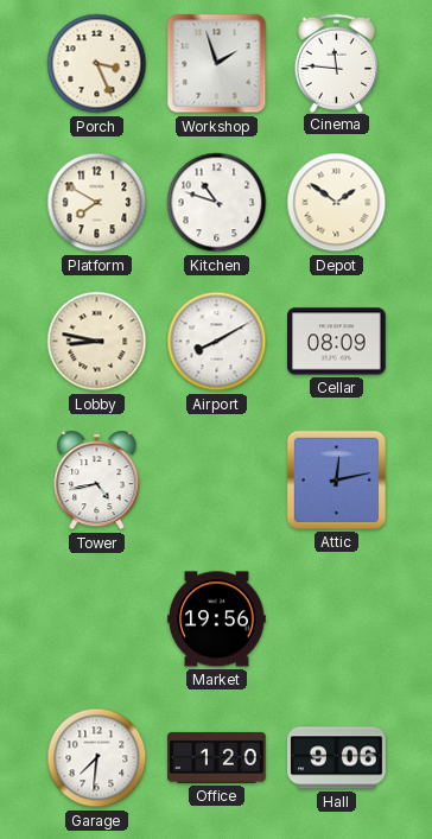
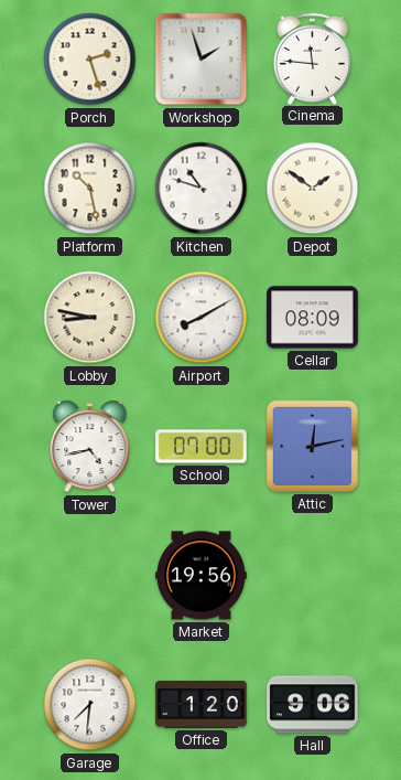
Porch: 3:26 -> 2:27
Platform: 7:50 -> 10:28
School: none -> 07:00
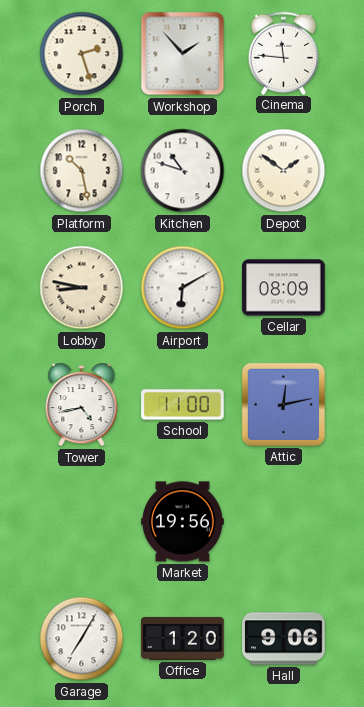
Workshop: 1:57 -> 1:53
Airport: 8:10 -> 6:10
School: 07:00 -> 11:00
Garage: 7:31 -> 7:05
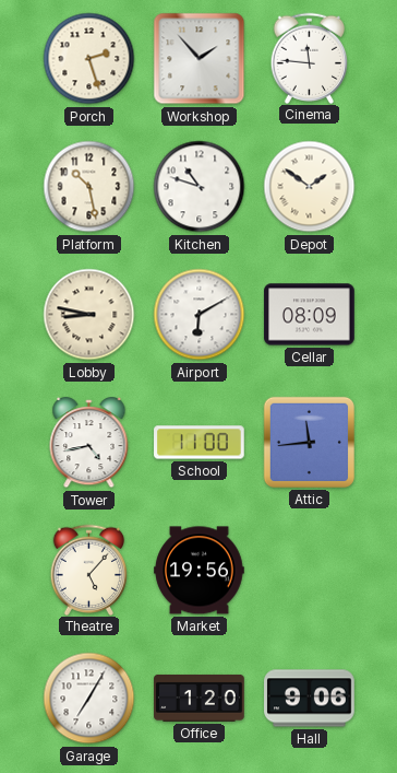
Attic: 12:13 -> 11:44
Theatre: none -> 5:07
